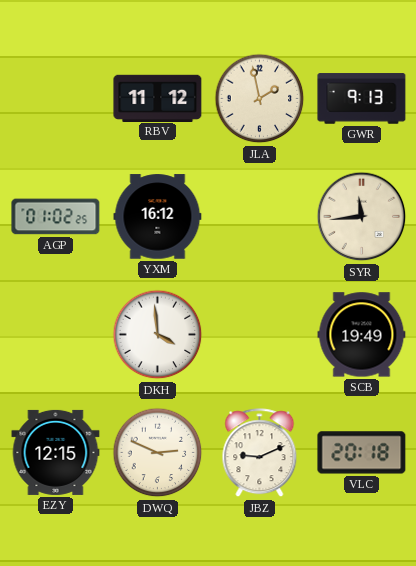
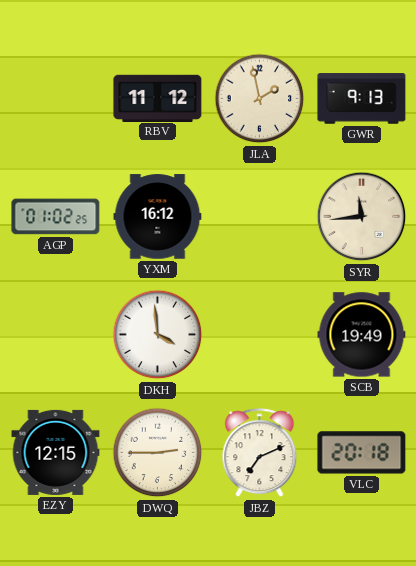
DWQ: 2:49 -> 2:45
JBZ: 9:11 -> 7:11
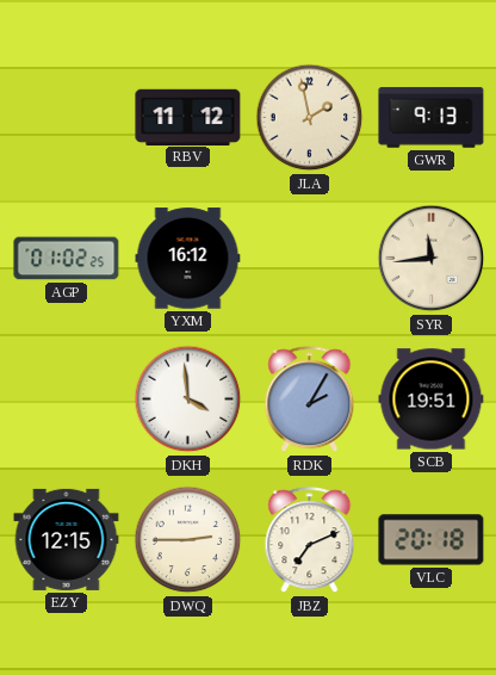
RDK: none -> 2:05
SCB: 19:49 -> 19:51
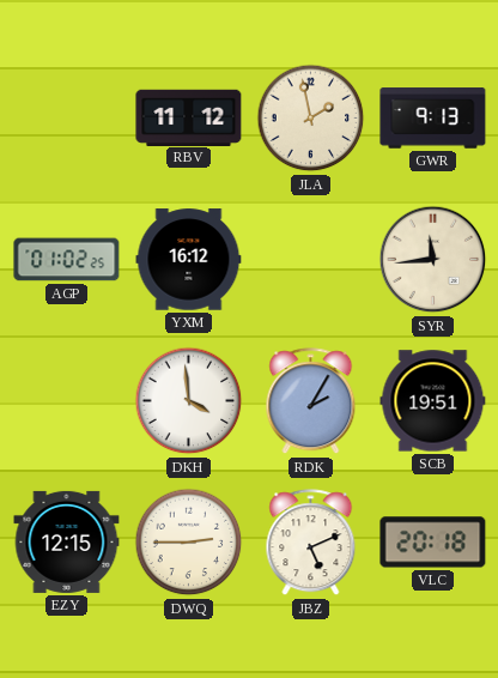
JBZ: 7:11 -> 5:11
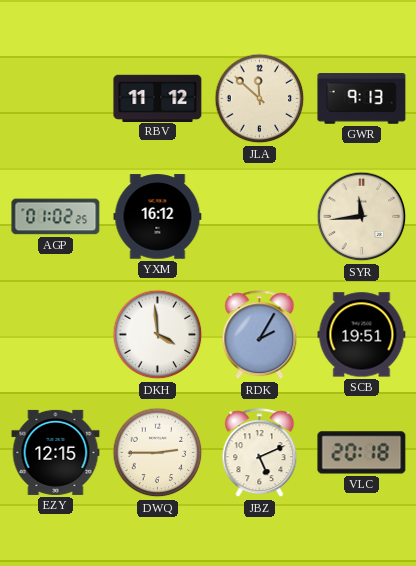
JLA: 1:58 -> 11:52
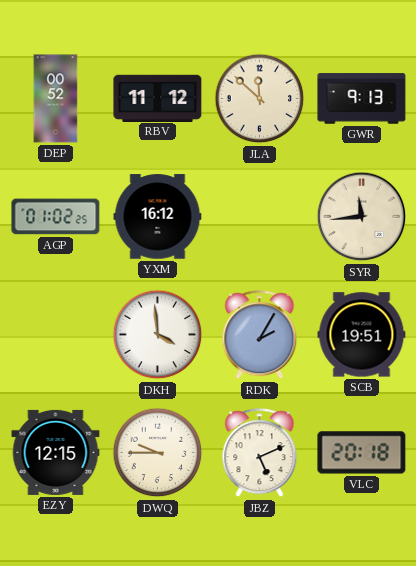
DEP: none -> 00:52
DWQ: 2:45 -> 9:45
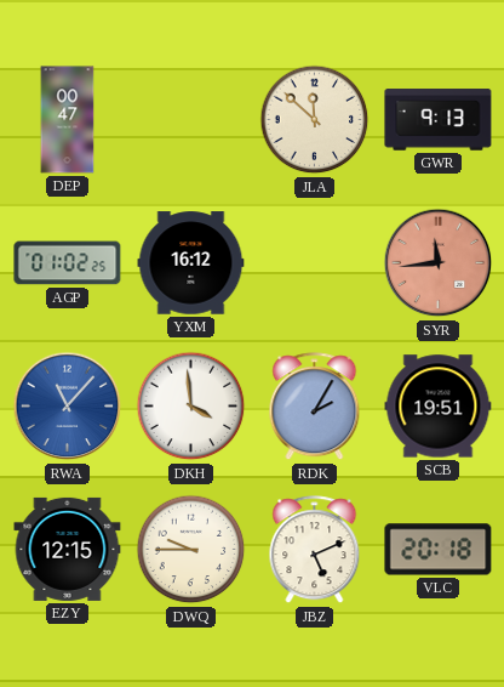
DEP: 00:52 -> 00:47
RBV: 11:12 -> none
SYR dial: cream -> salmon
RWA: none -> 11:07
